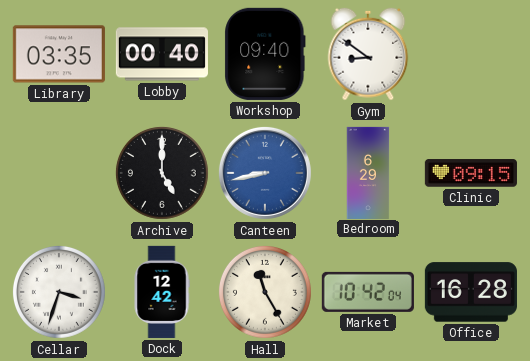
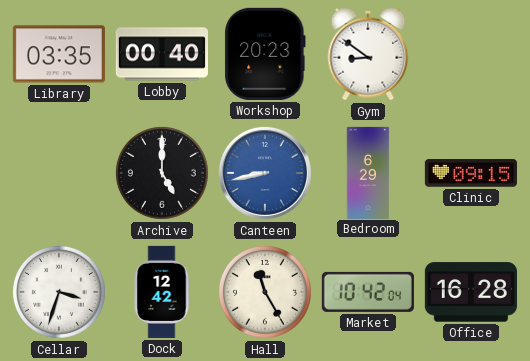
Workshop: 09:40 -> 20:23
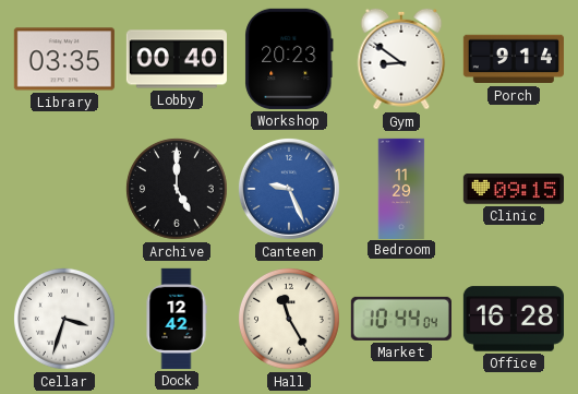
Porch: none -> 9:14
Canteen: 8:43 -> 9:26
Bedroom: 6:29 -> 11:29
Market: 10:42 -> 10:44
